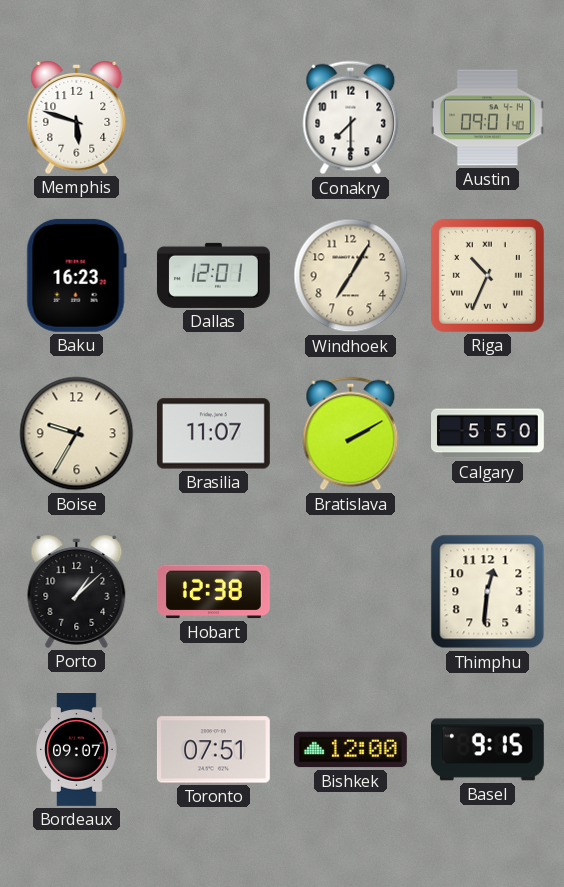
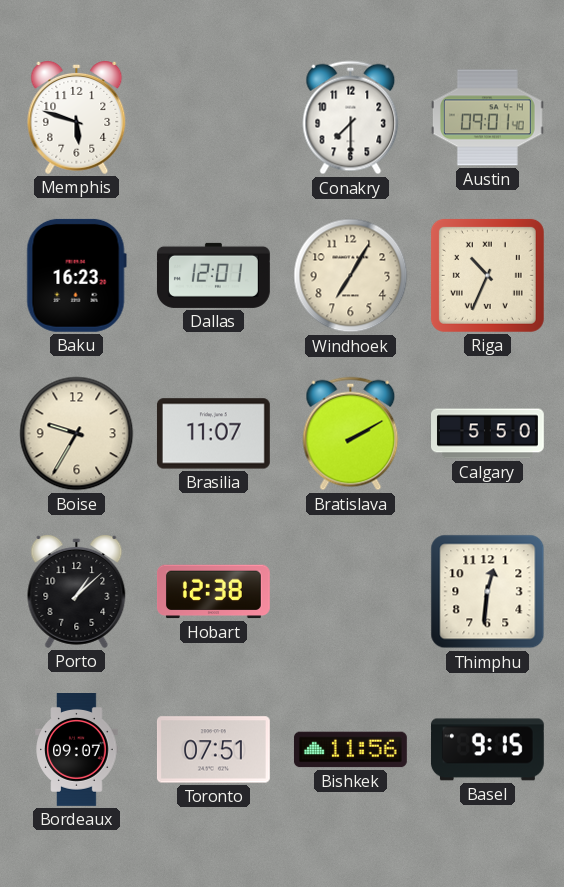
Bishkek: 12:00 -> 11:56
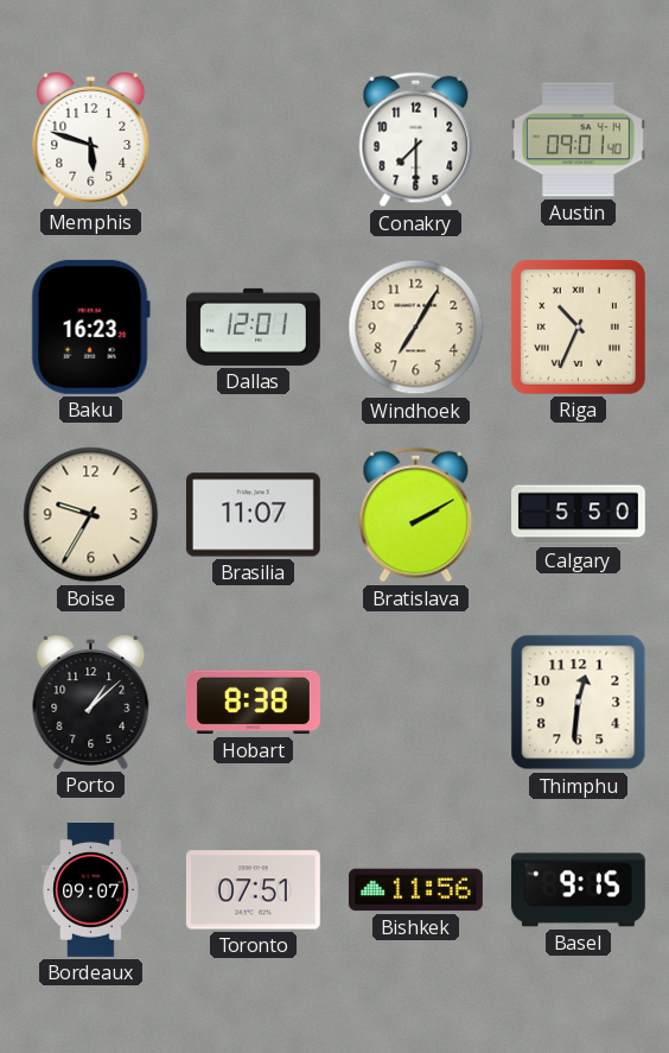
Hobart: 12:38 -> 8:38
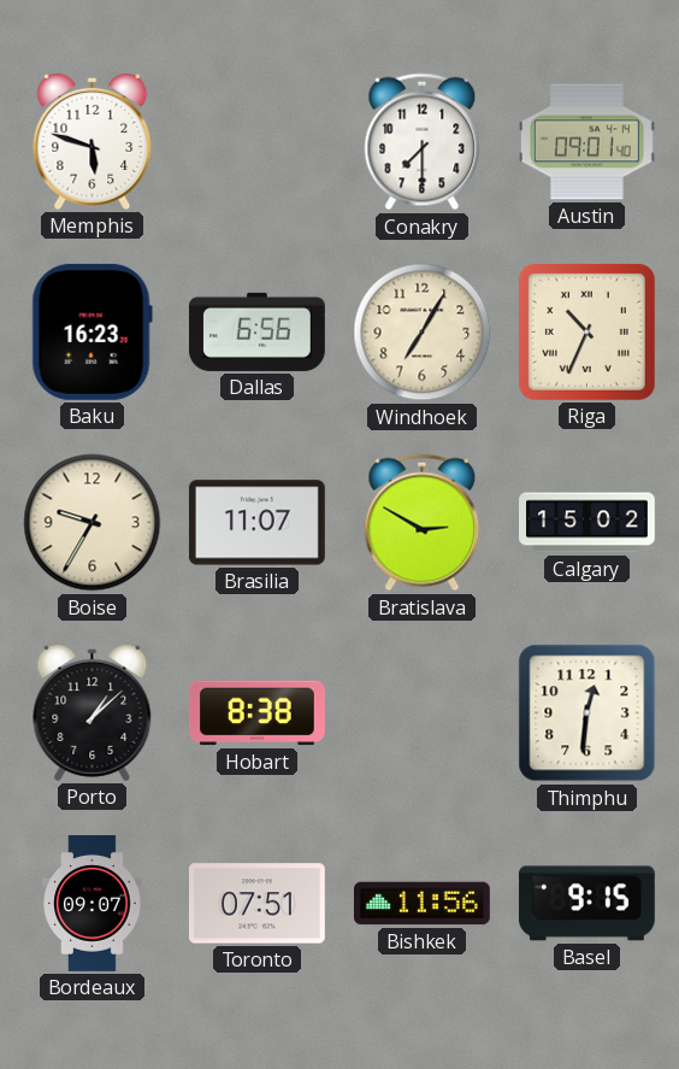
Dallas: 12:01 -> 6:56
Bratislava: 2:10 -> 2:50
Calgary: 5:50 -> 15:02
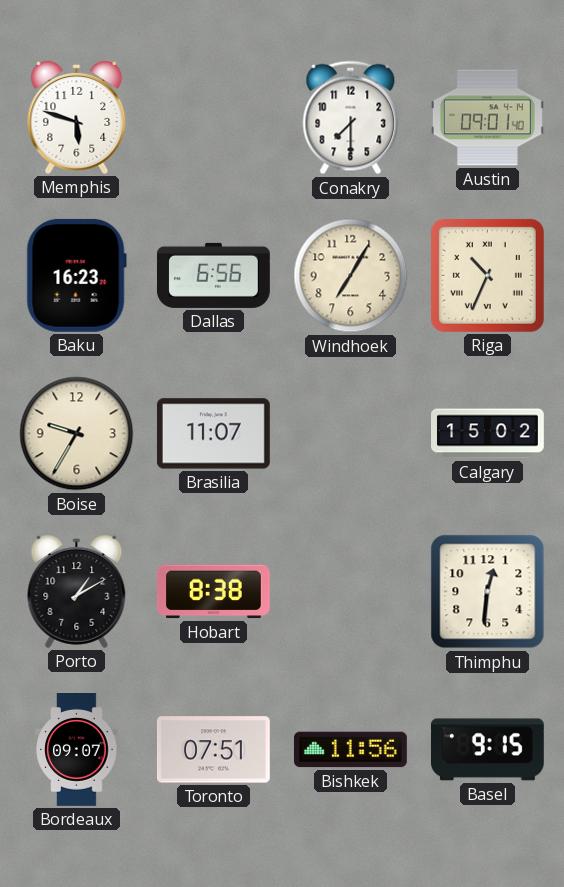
Bratislava: 2:50 -> none
Porto: 1:08 -> 1:10
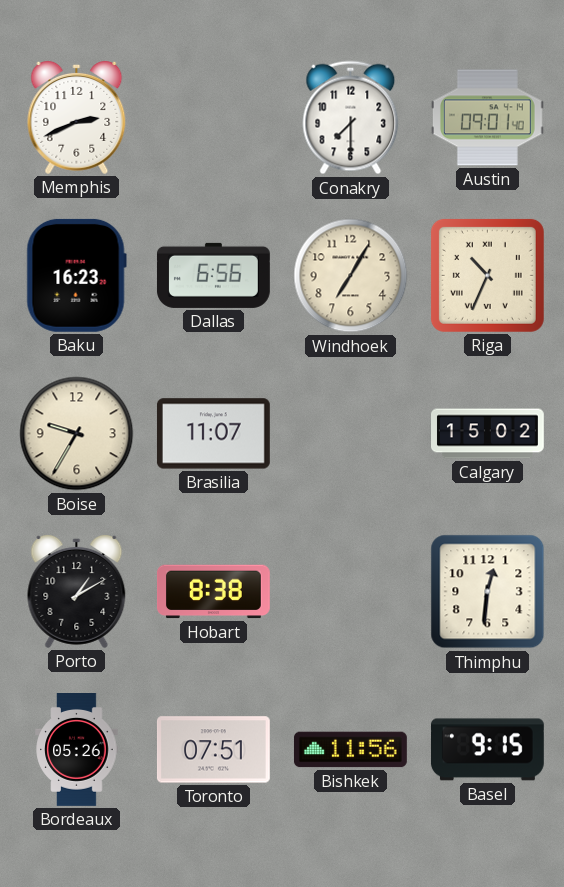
Memphis: 5:48 -> 2:41
Bordeaux: 09:07 -> 05:26
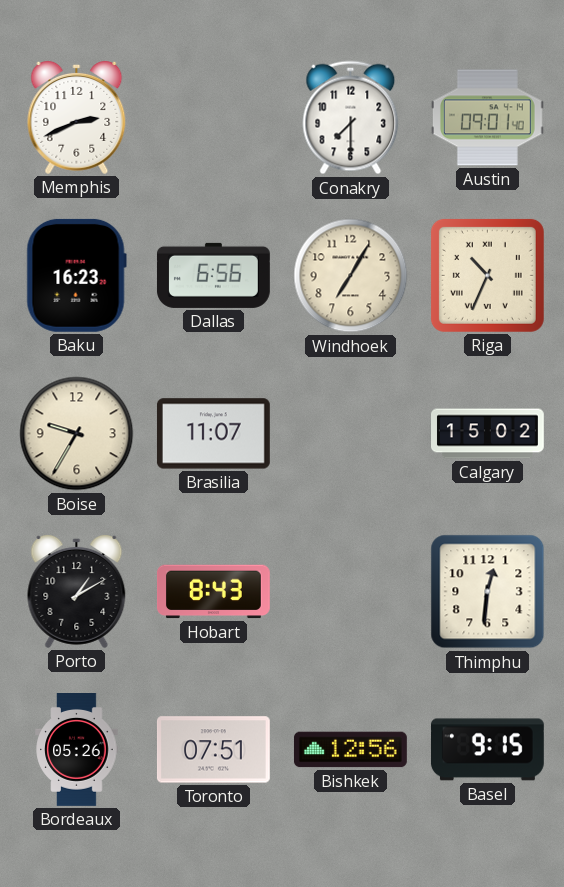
Hobart: 8:38 -> 8:43
Bishkek: 11:56 -> 12:56
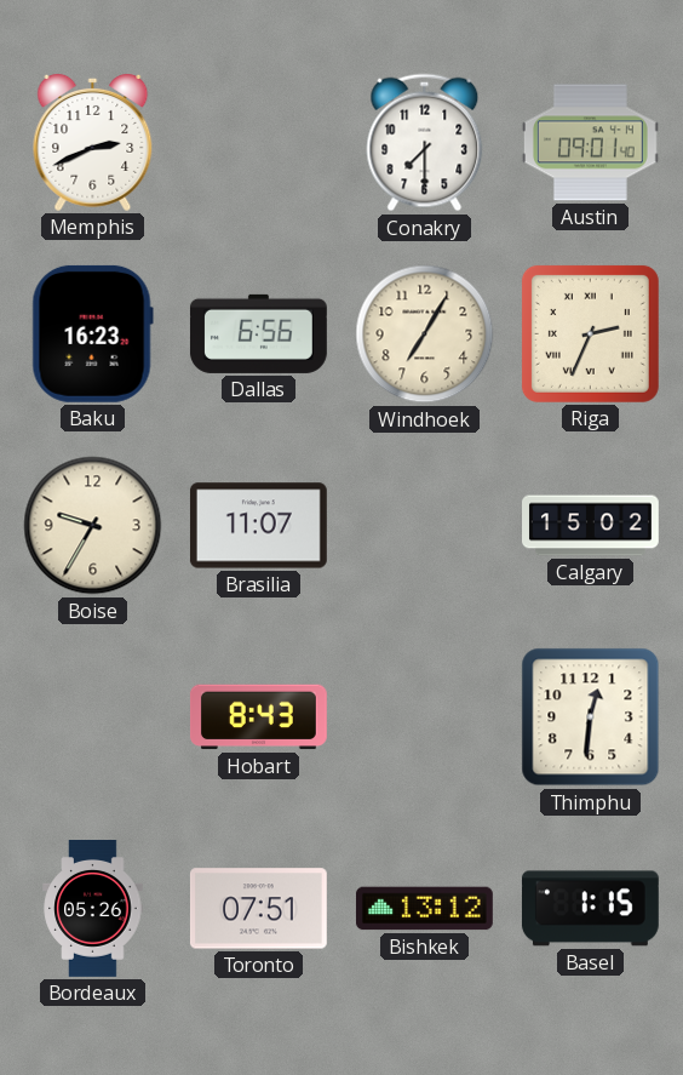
Riga: 10:34 -> 2:34
Porto: 1:10 -> none
Bishkek: 12:56 -> 13:12
Basel: 9:15 -> 1:15
